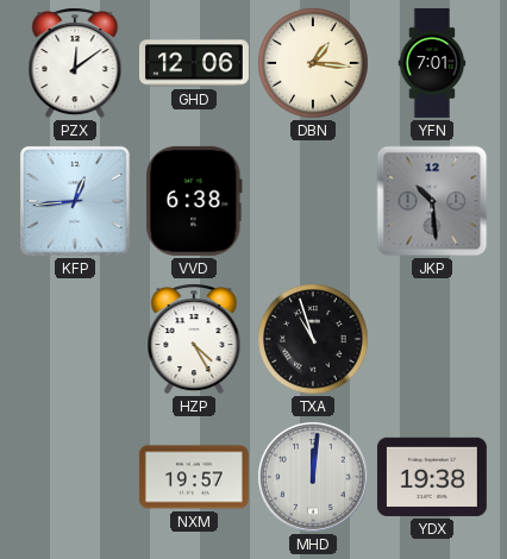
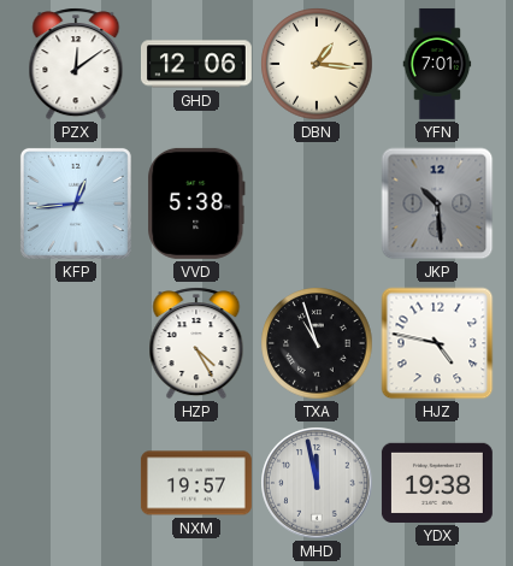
VVD: 6:38 -> 5:38
HJZ: none -> 4:47
MHD: 12:01 -> 11:58
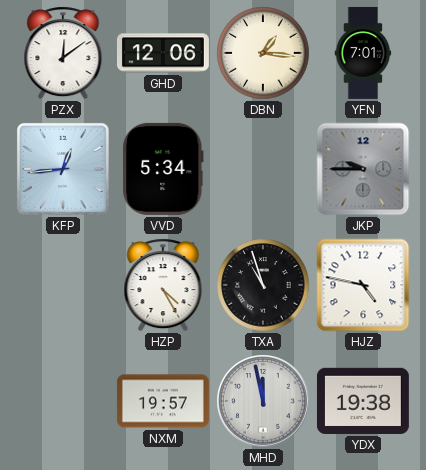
VVD: 5:38 -> 5:34
JKP: 10:29 -> 9:45
